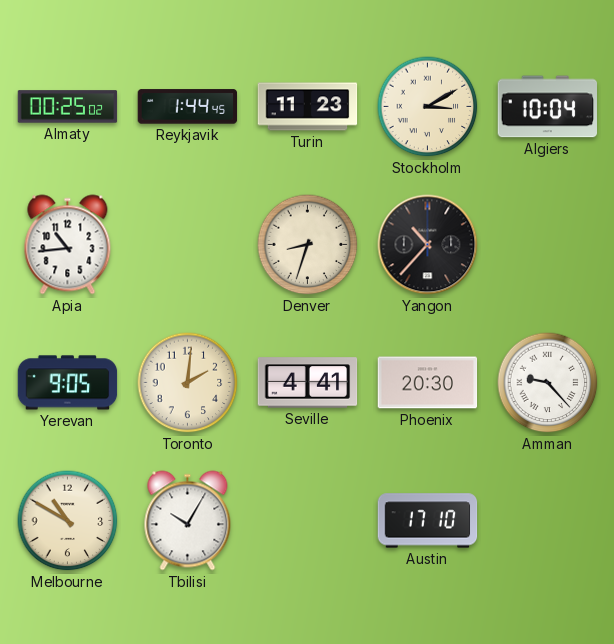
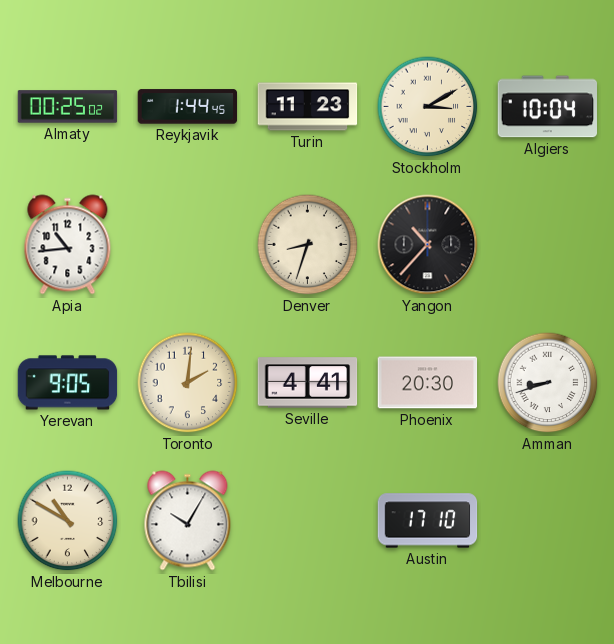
Amman: 9:23 -> 8:42
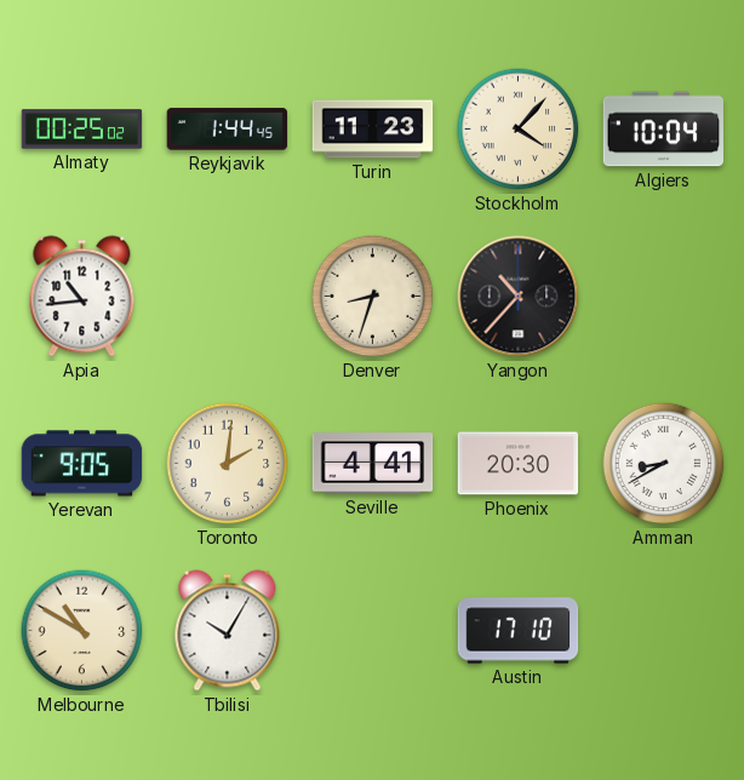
Stockholm: 3:10 -> 4:07
Amman: 8:42 -> 8:40
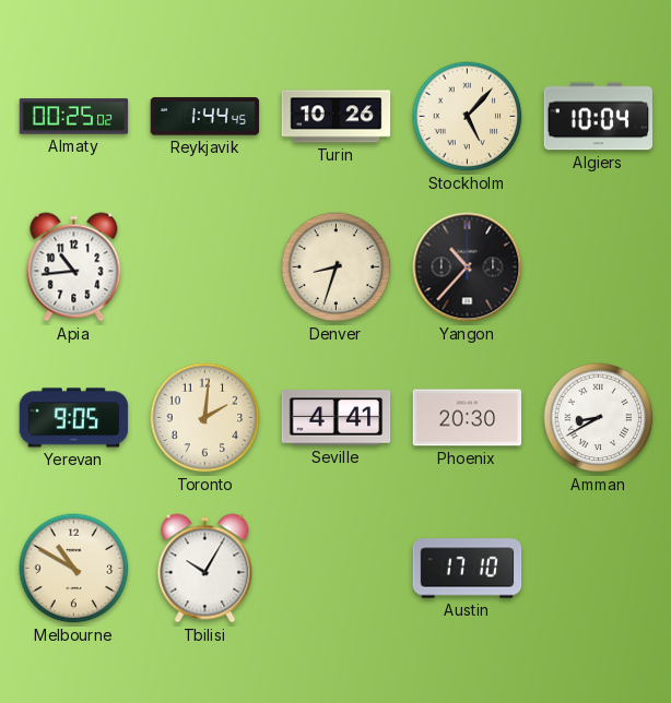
Turin: 11:23 -> 10:26
Stockholm: 4:07 -> 5:07
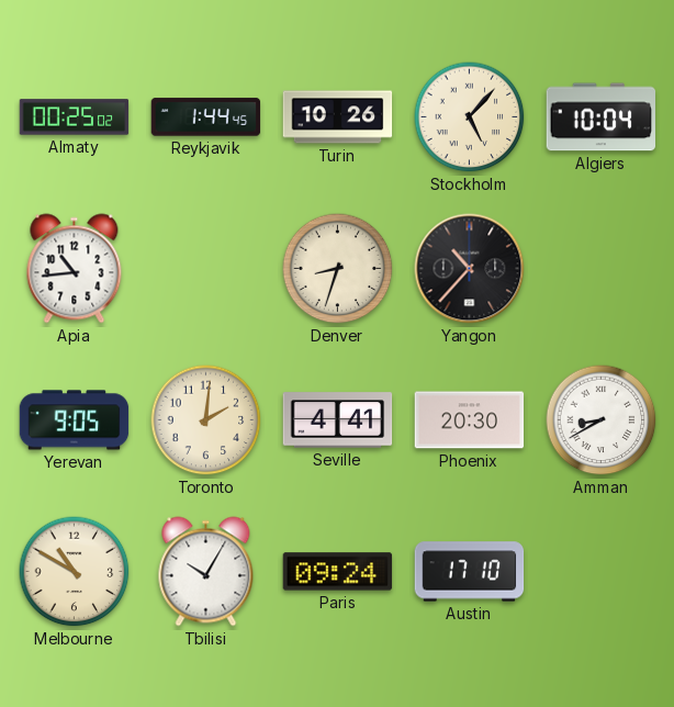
Paris: none -> 09:24
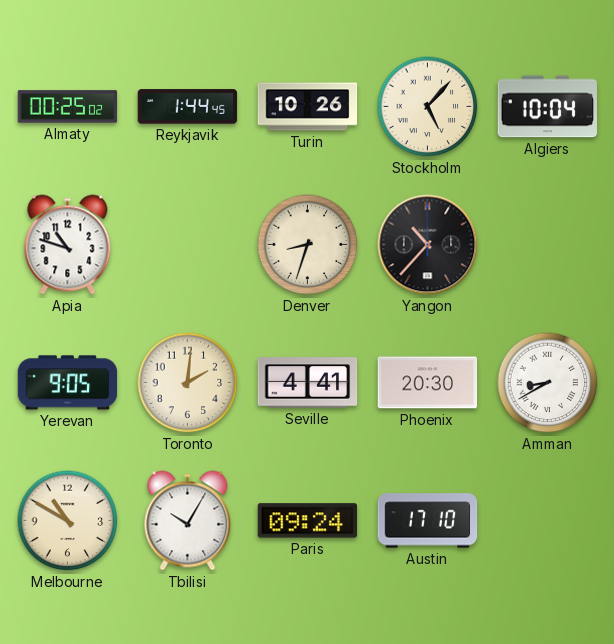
Apia: 10:44 -> 10:48
